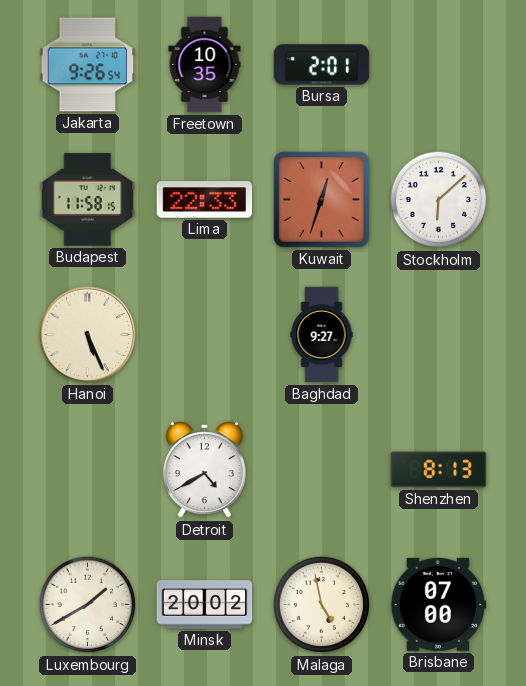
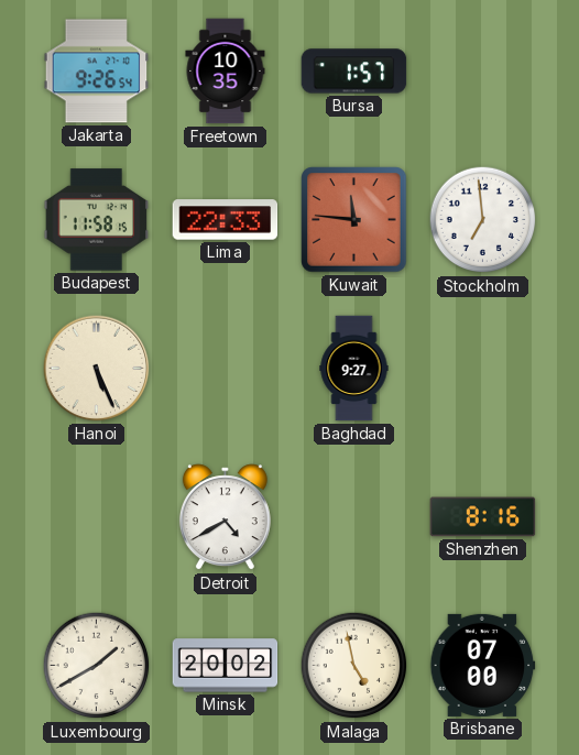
Bursa: 2:01 -> 1:57
Kuwait: 12:33 -> 11:46
Stockholm: 6:08 -> 6:59
Shenzhen: 8:13 -> 8:16
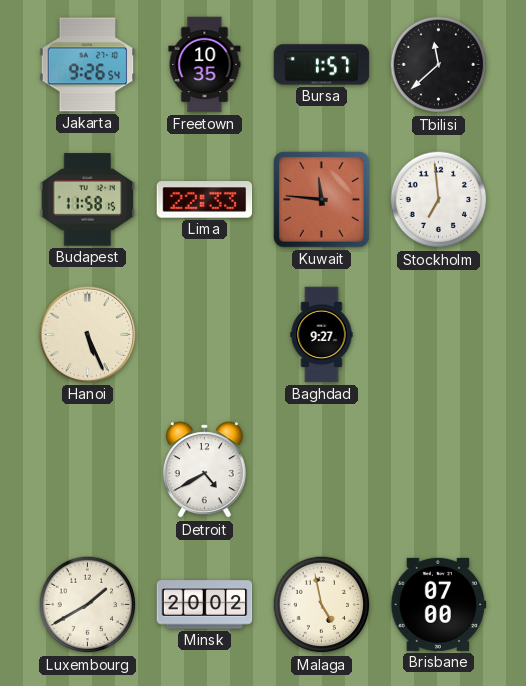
Tbilisi: none -> 11:38
Shenzhen: 8:16 -> none
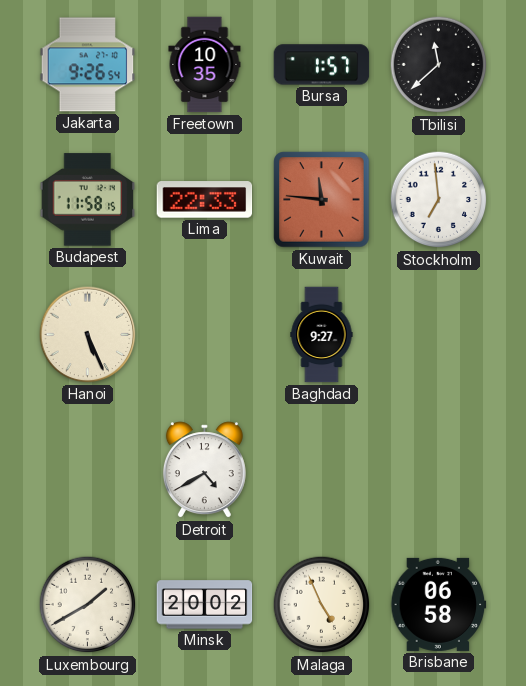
Malaga: 4:58 -> 4:56
Brisbane: 07:00 -> 06:58
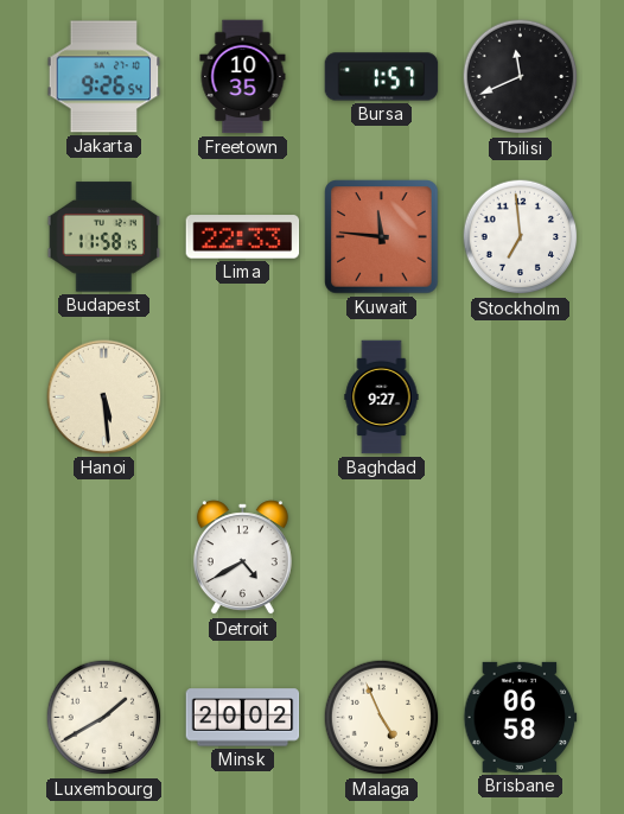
Tbilisi: 11:38 -> 11:41
Hanoi: 5:26 -> 5:29
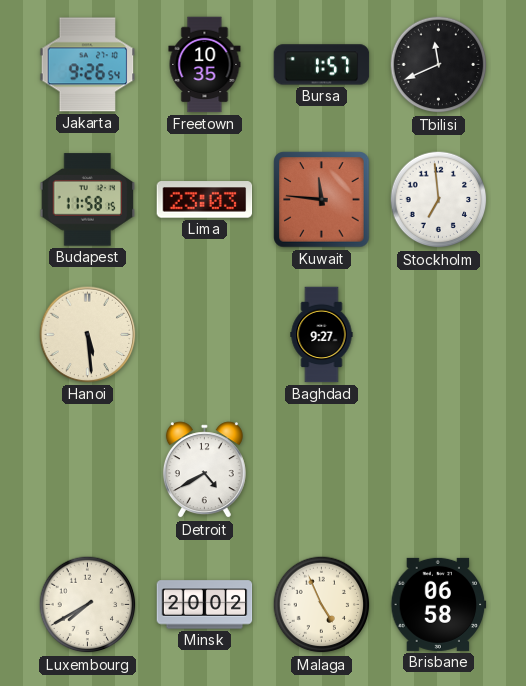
Lima: 22:33 -> 23:03
Luxembourg: 1:40 -> 7:40
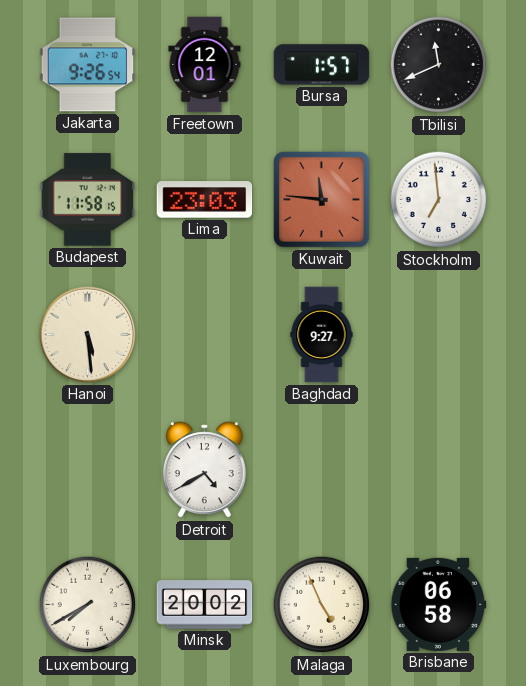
Freetown: 10:35 -> 12:01
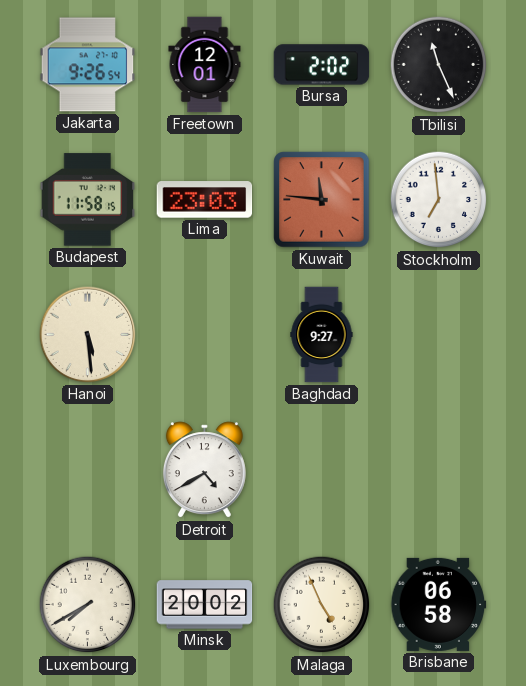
Bursa: 1:57 -> 2:02
Tbilisi: 11:41 -> 11:26
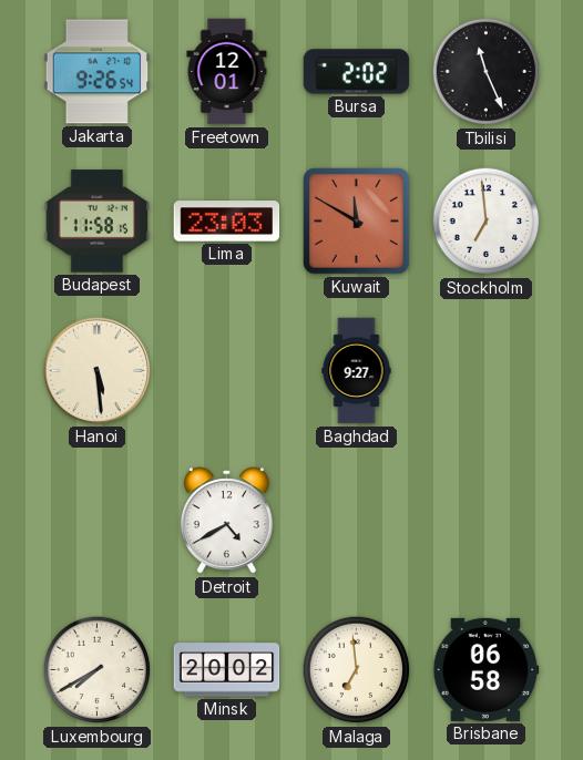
Kuwait: 11:46 -> 11:50
Malaga: 4:56 -> 6:59
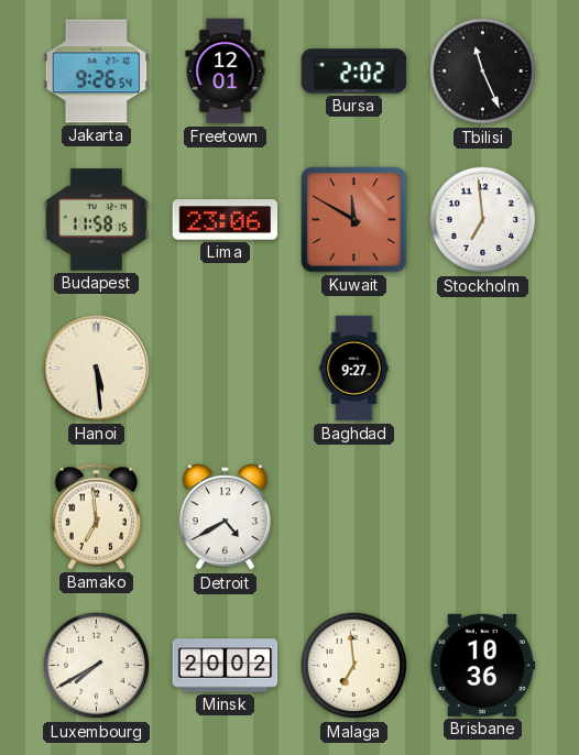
Lima: 23:03 -> 23:06
Bamako: none -> 6:59
Brisbane: 06:58 -> 10:36
